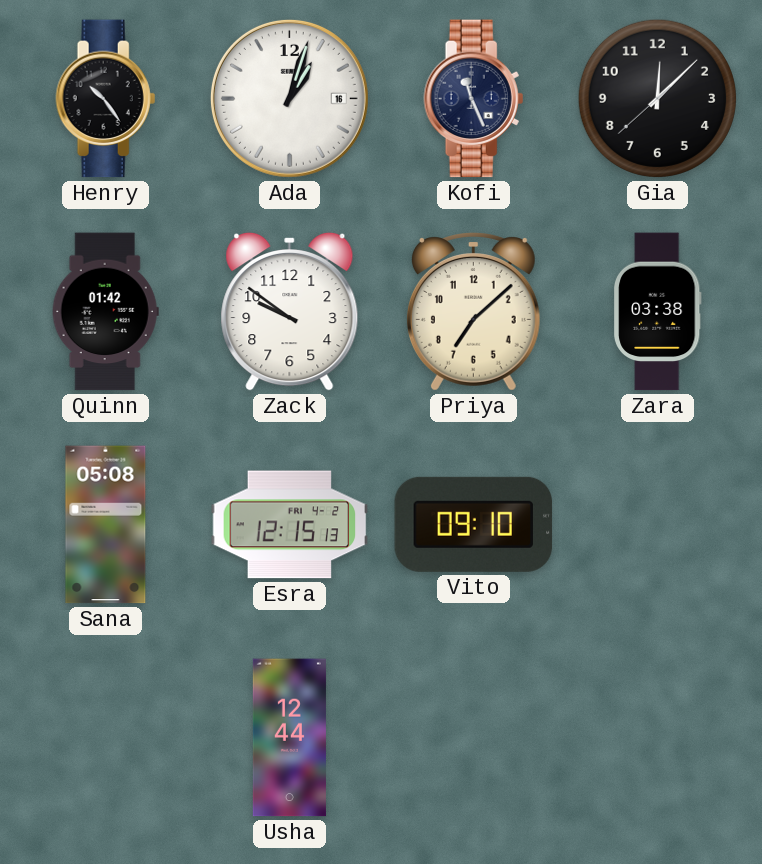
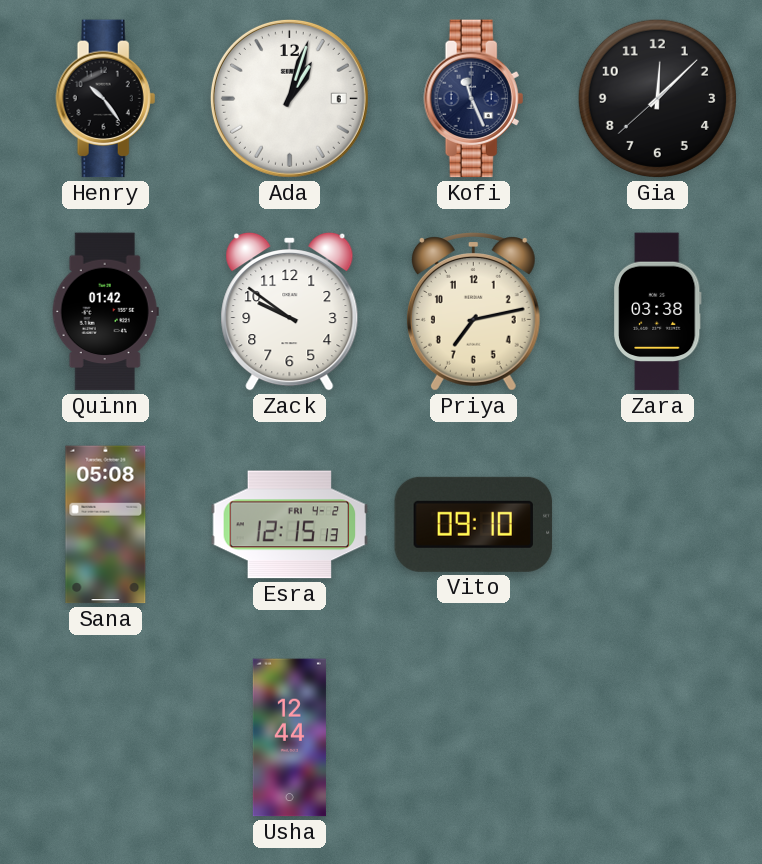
Ada date: 16 -> 6
Priya: 7:08 -> 7:13
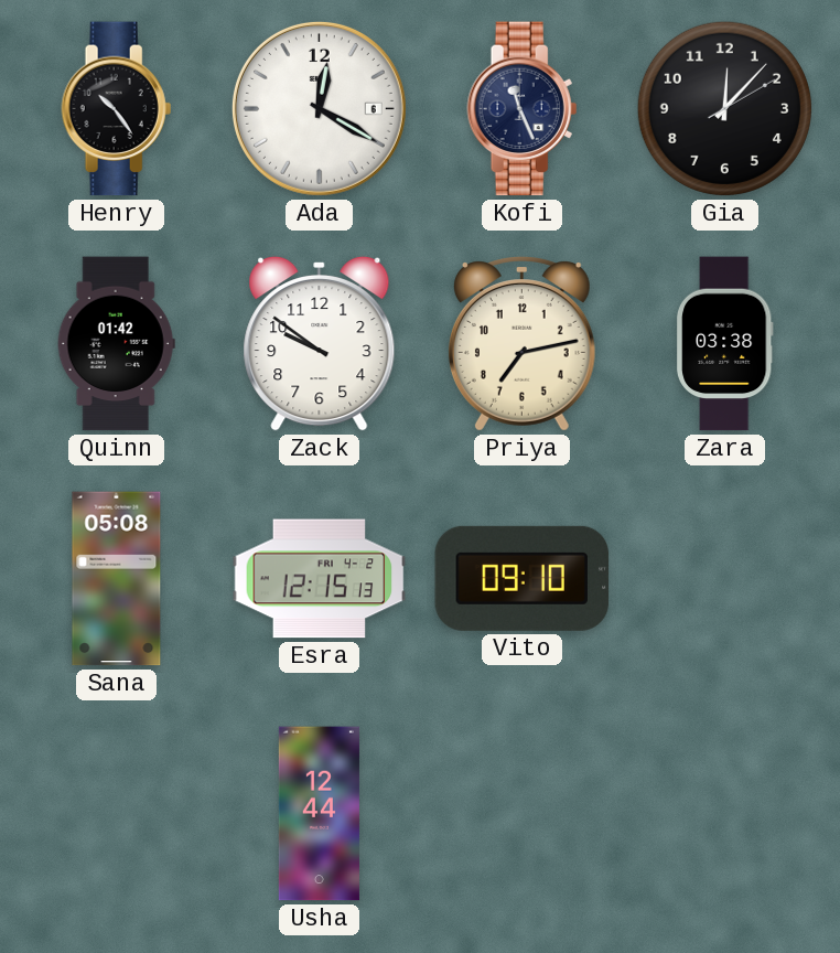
Ada: 1:03 -> 12:20
Gia: 12:07:38 -> 12:07:10
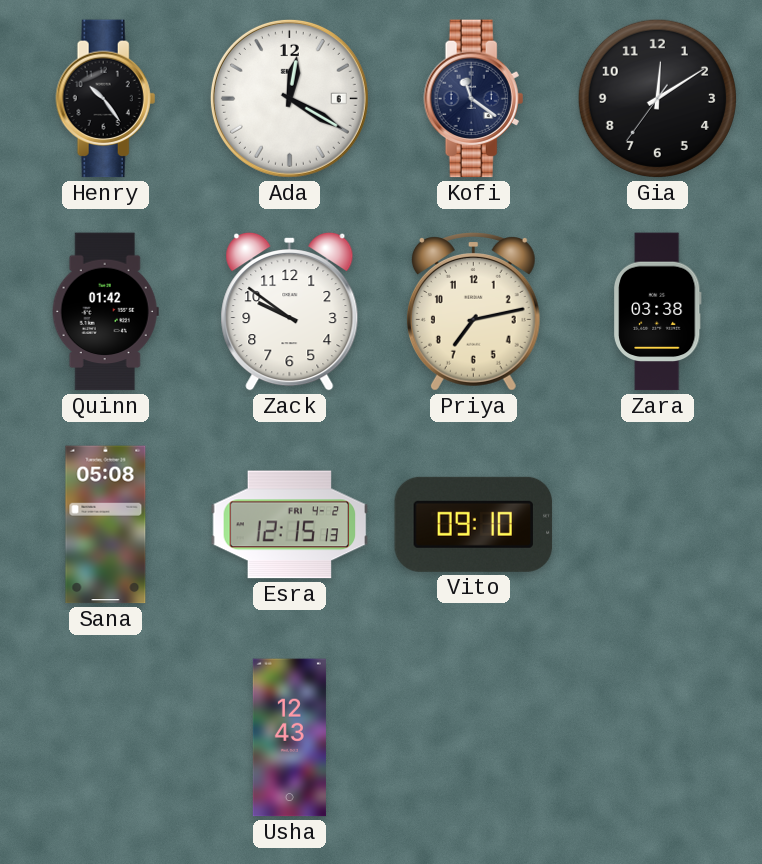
Kofi: 11:26 -> 11:21
Gia: 12:07 -> 12:09
Usha: 12:44 -> 12:43
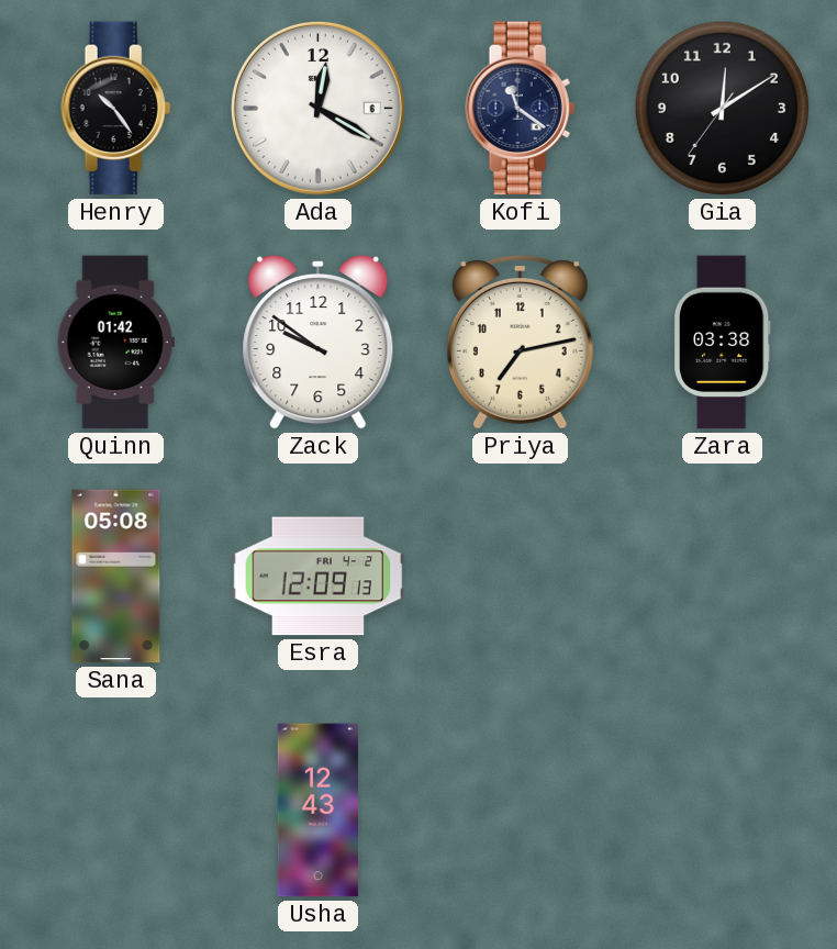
Esra: 12:15 -> 12:09
Vito: 09:10 -> none
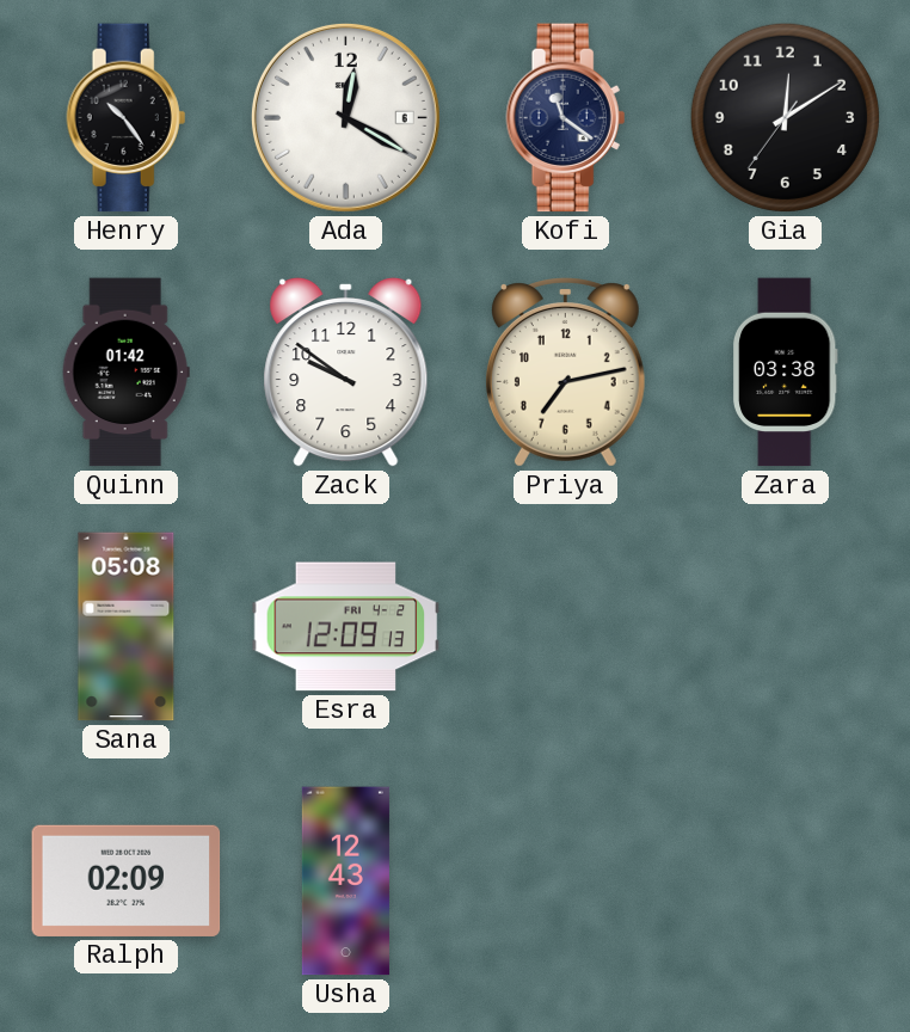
Ralph: none -> 02:09
